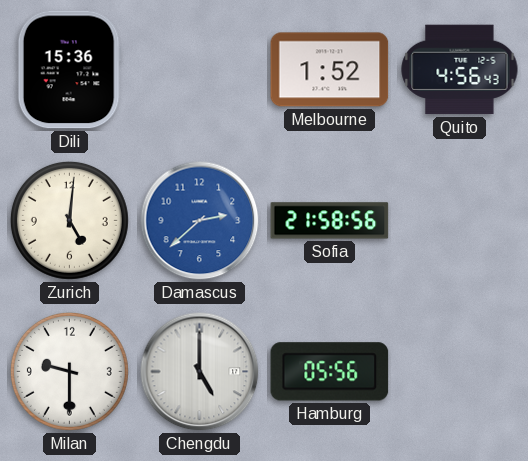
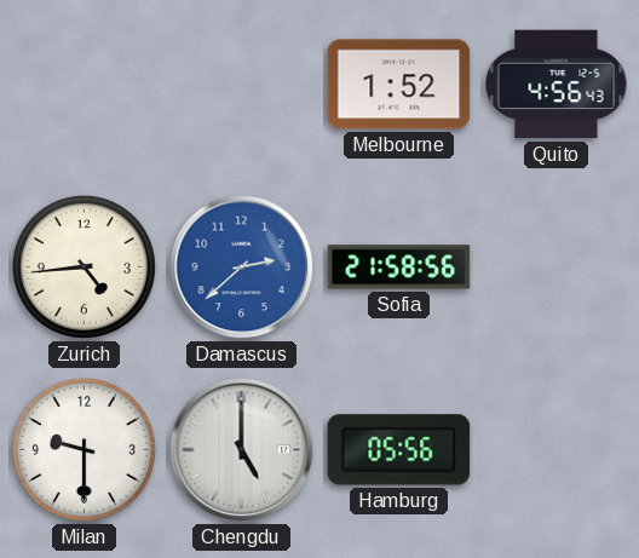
Dili: 15:36 -> none
Zurich: 5:01 -> 4:44
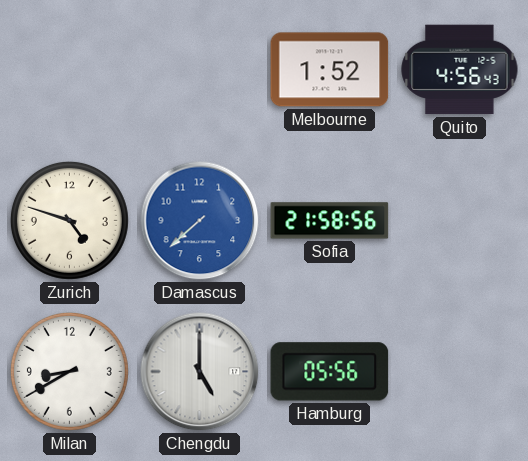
Zurich: 4:44 -> 4:48
Damascus: 2:38 -> 7:38
Milan: 9:30 -> 8:40
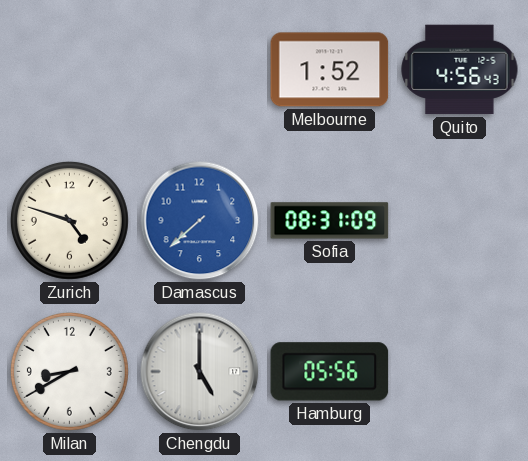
Sofia: 21:58 -> 08:31
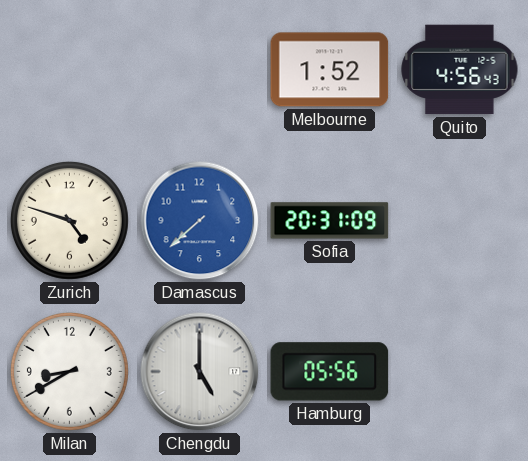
Sofia: 08:31 -> 20:31
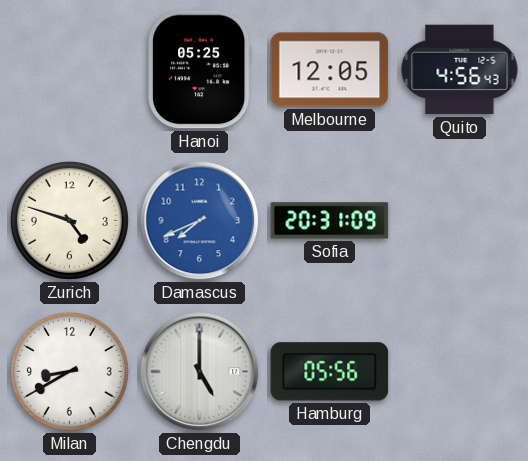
Hanoi: none -> 05:25
Melbourne: 1:52 -> 12:05
Damascus: 7:38 -> 7:41
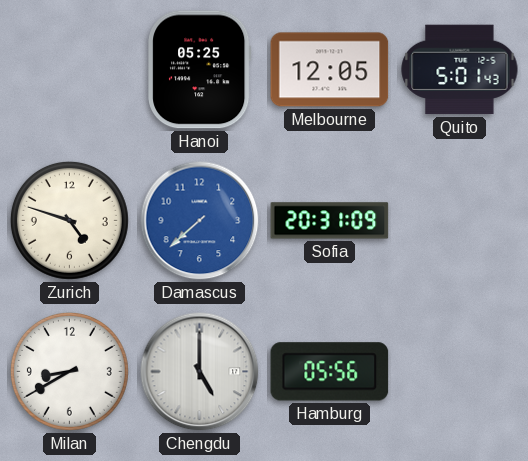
Quito: 4:56 -> 5:01
Damascus: 7:41 -> 7:38
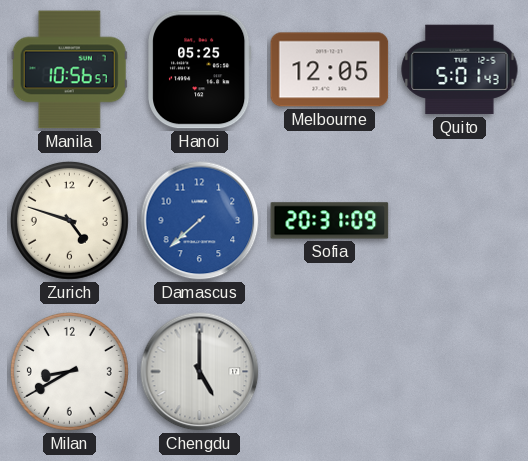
Manila: none -> 10:56
Hamburg: 05:56 -> none
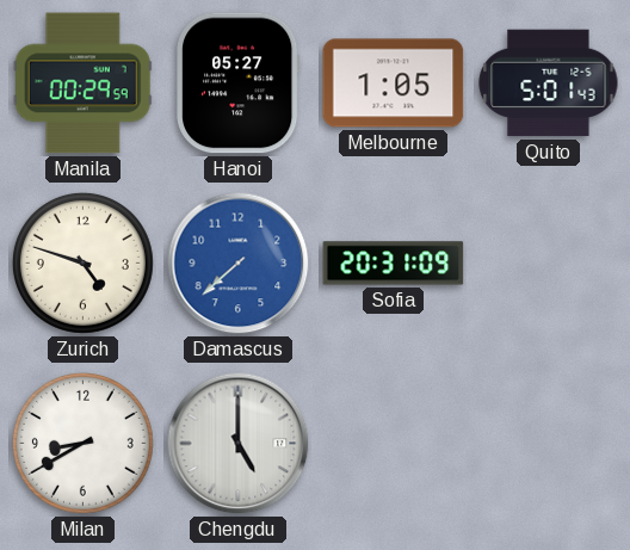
Manila: 10:56 -> 00:29
Hanoi: 05:25 -> 05:27
Melbourne: 12:05 -> 1:05
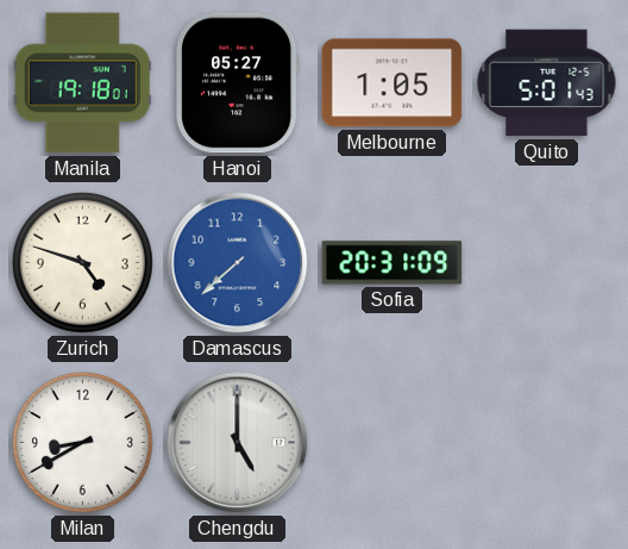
Manila: 00:29 -> 19:18
